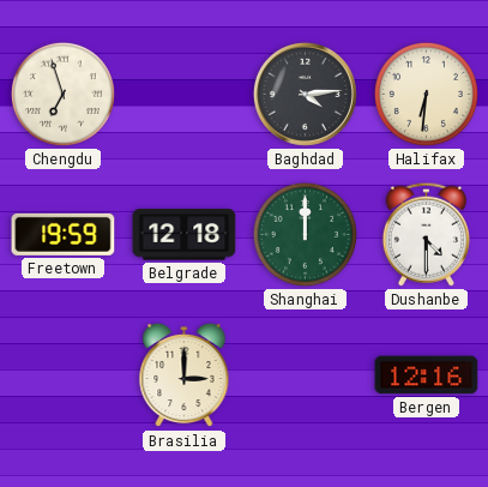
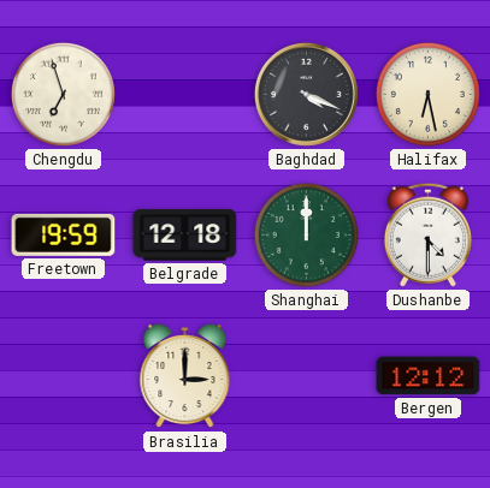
Baghdad: 4:14 -> 4:19
Halifax: 6:31 -> 6:28
Bergen: 12:16 -> 12:12
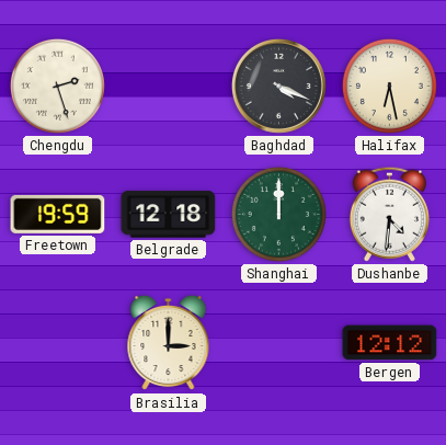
Chengdu: 6:57 -> 2:27
Dushanbe: 4:30 -> 4:31
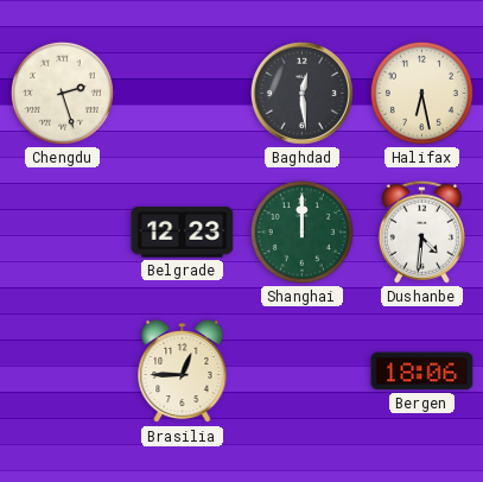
Baghdad: 4:19 -> 12:29
Freetown: 19:59 -> none
Belgrade: 12:18 -> 12:23
Brasilia: 3:00 -> 12:45
Bergen: 12:12 -> 18:06
